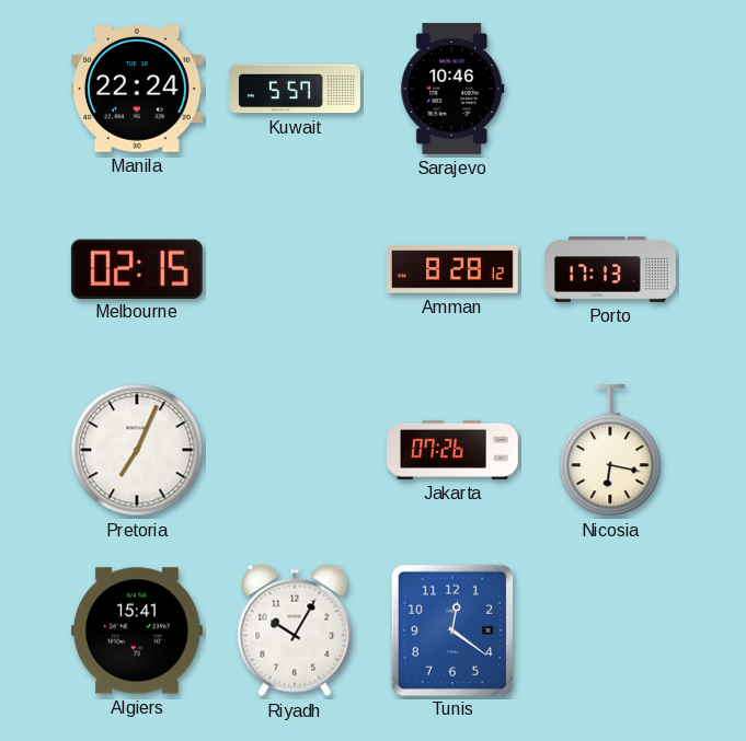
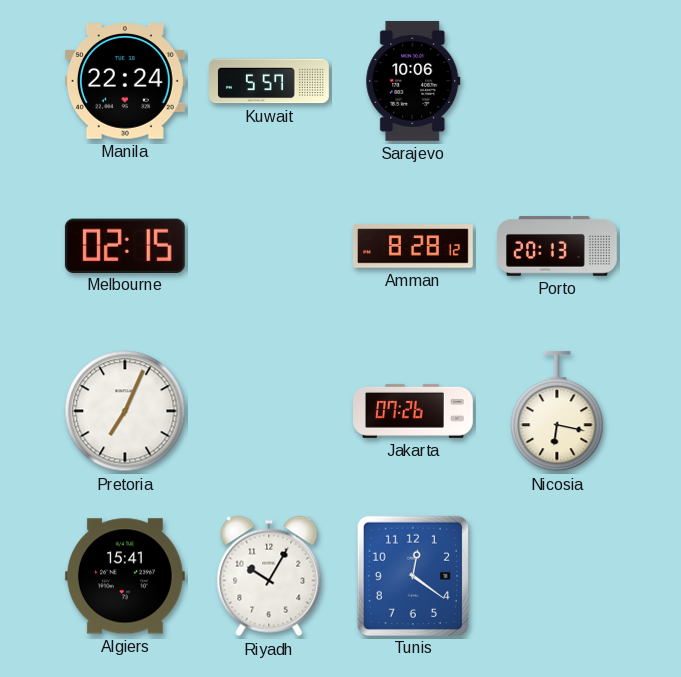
Sarajevo: 10:46 -> 10:06
Porto: 17:13 -> 20:13
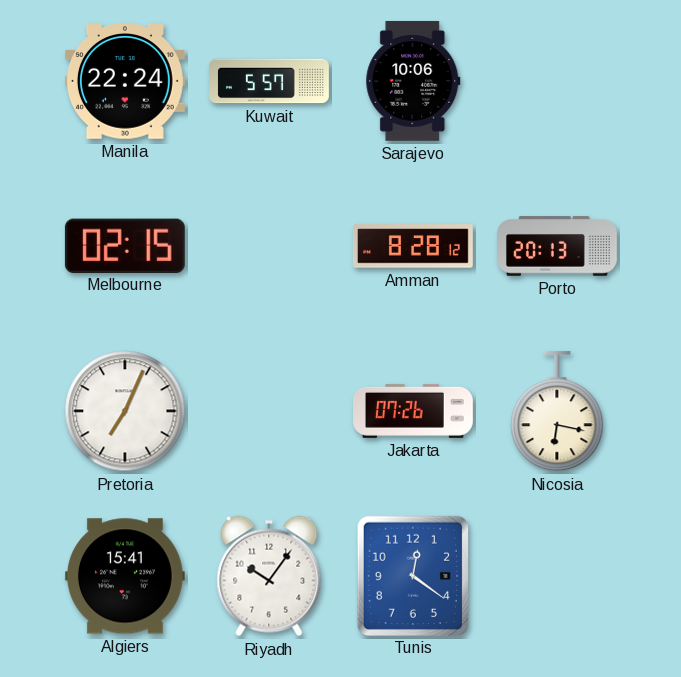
Riyadh: 10:05 -> 10:06
